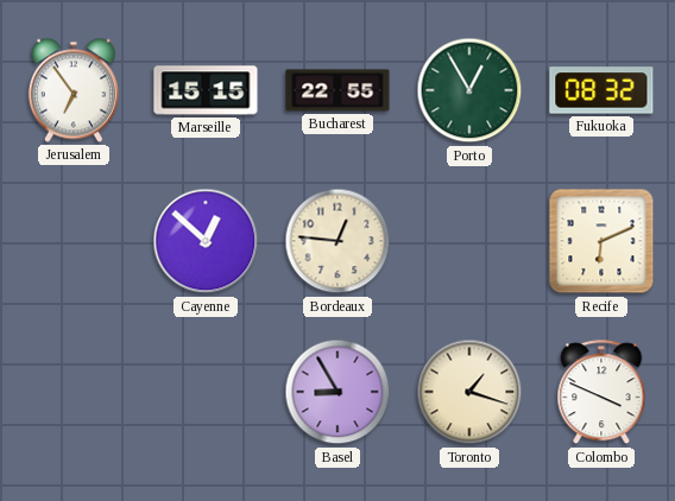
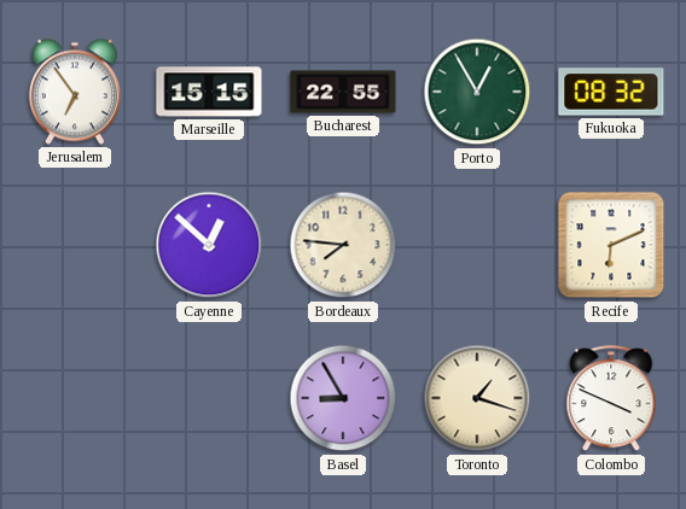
Bordeaux: 12:46 -> 7:46
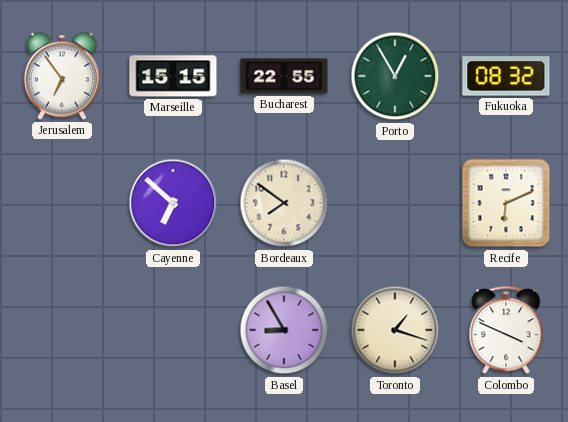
Cayenne: 12:52 -> 6:52
Bordeaux: 7:46 -> 7:51
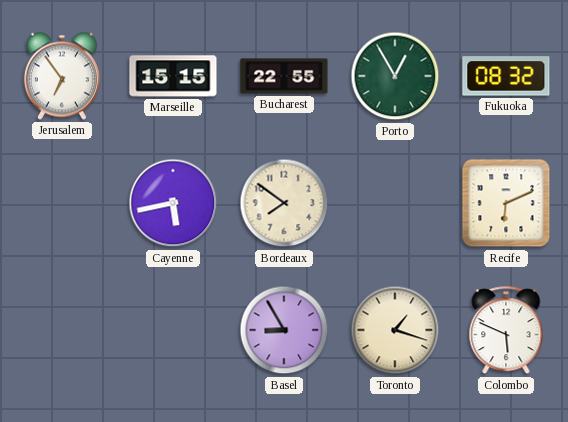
Cayenne: 6:52 -> 5:43
Colombo: 3:49 -> 5:49
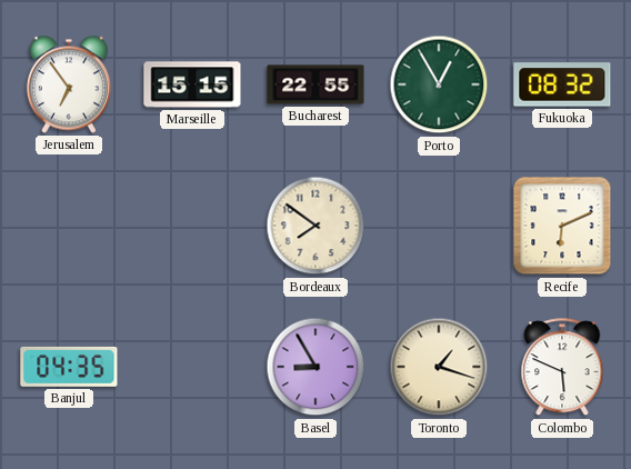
Cayenne: 5:43 -> none
Banjul: none -> 04:35
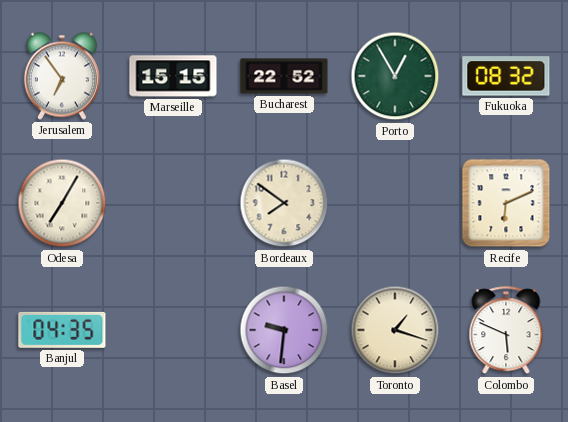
Bucharest: 22:55 -> 22:52
Odesa: none -> 7:05
Basel: 8:55 -> 9:31
